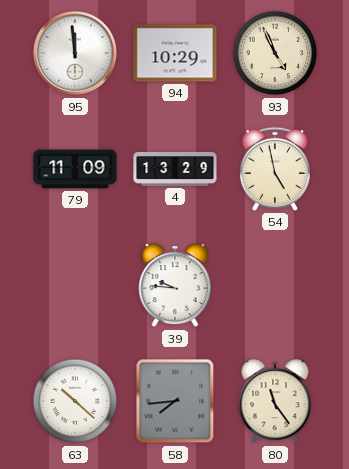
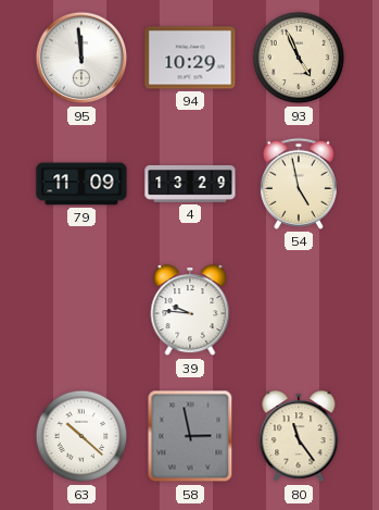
58: 7:44 -> 2:58
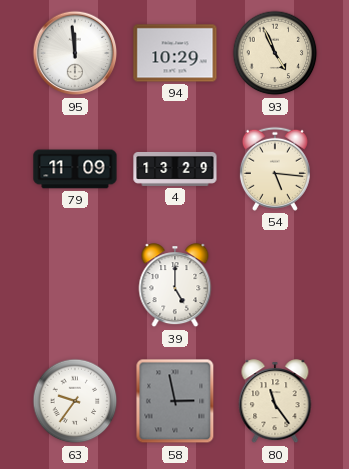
54: 4:58 -> 5:16
39: 9:46 -> 5:00
63: 10:22 -> 9:36
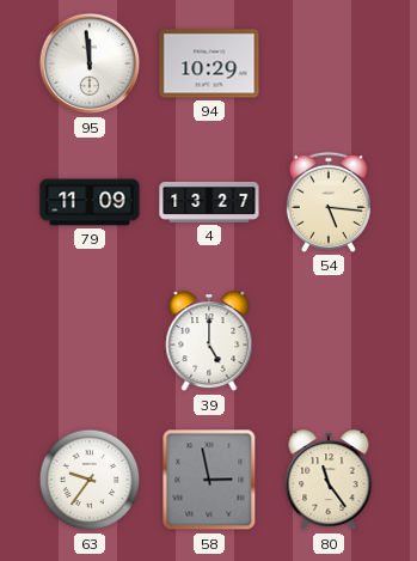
93: 4:56 -> none
4: 13:29 -> 13:27
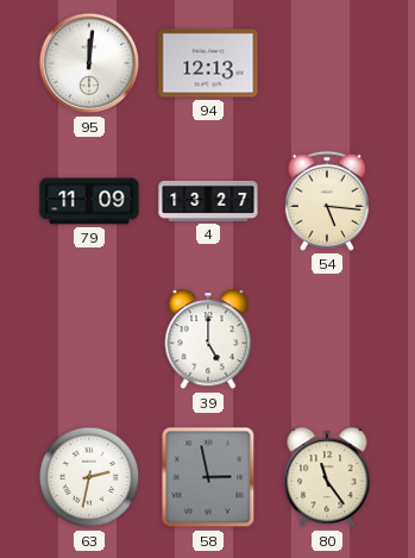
95: 11:59 -> 12:01
94: 10:29 -> 12:13
63: 9:36 -> 2:32
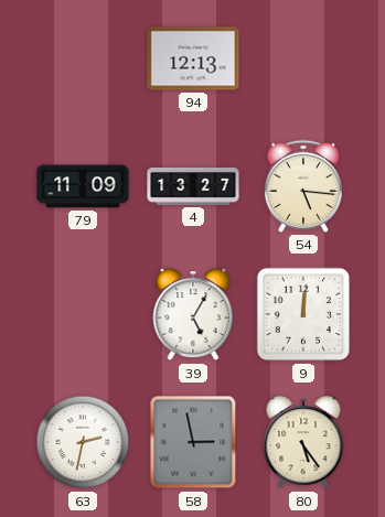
95: 12:01 -> none
39: 5:00 -> 5:05
9: none -> 12:01
80: 11:24 -> 5:24
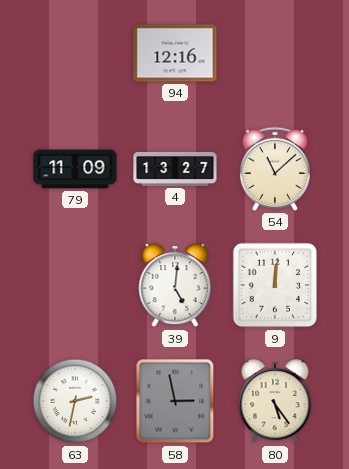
94: 12:13 -> 12:16
54: 5:16 -> 11:08
39: 5:05 -> 5:01
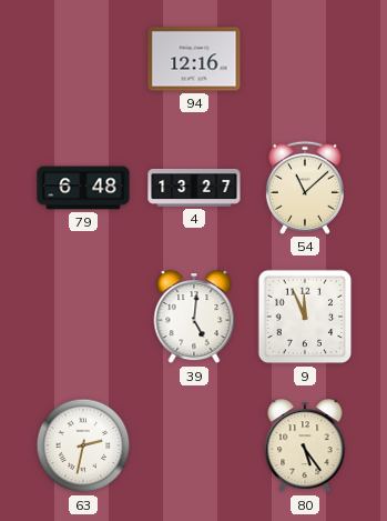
79: 11:09 -> 6:48
9: 12:01 -> 11:56
58: 2:58 -> none
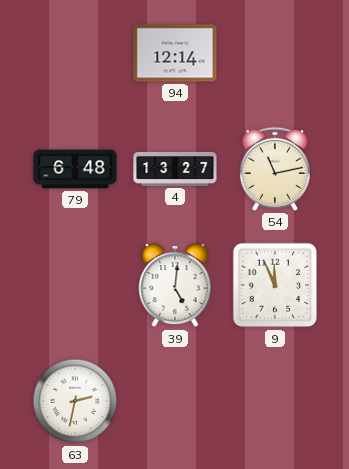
94: 12:16 -> 12:14
54: 11:08 -> 11:13
80: 5:24 -> none
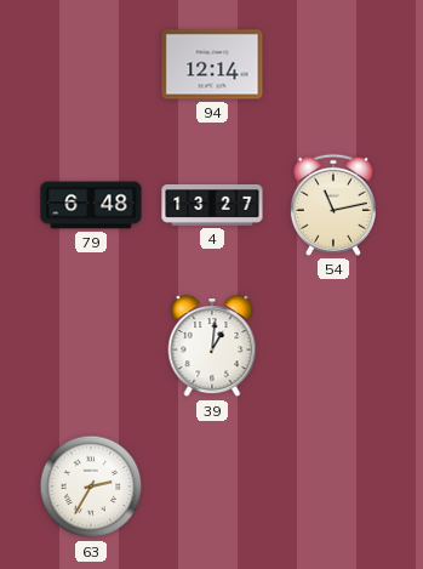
39: 5:01 -> 1:01
9: 11:56 -> none
63: 2:32 -> 2:35
